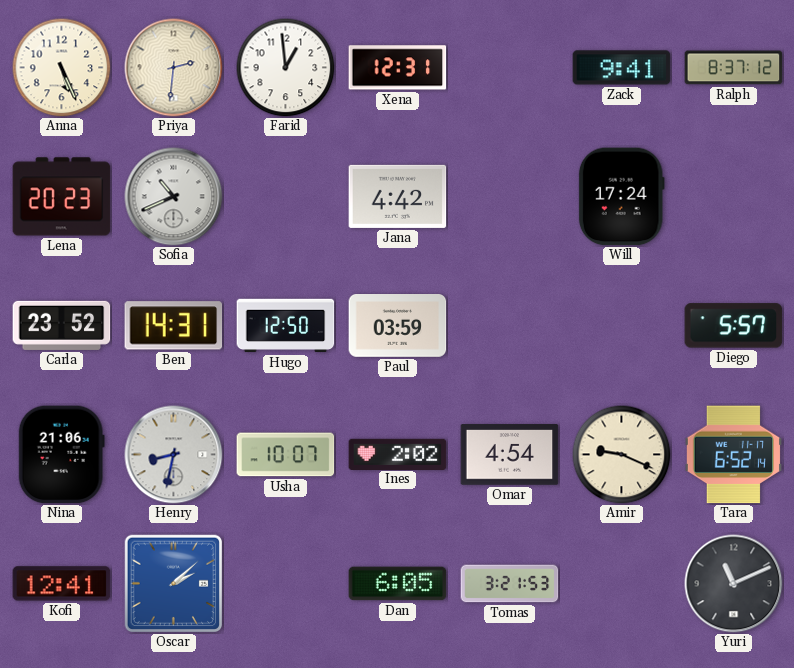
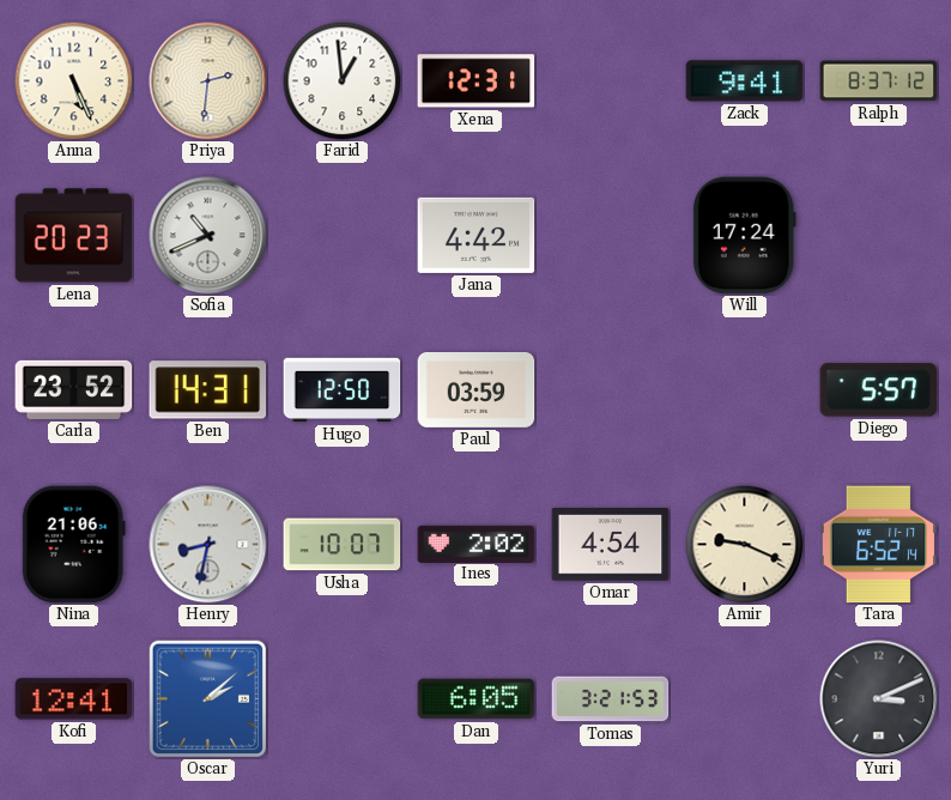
Yuri: 11:11 -> 3:11
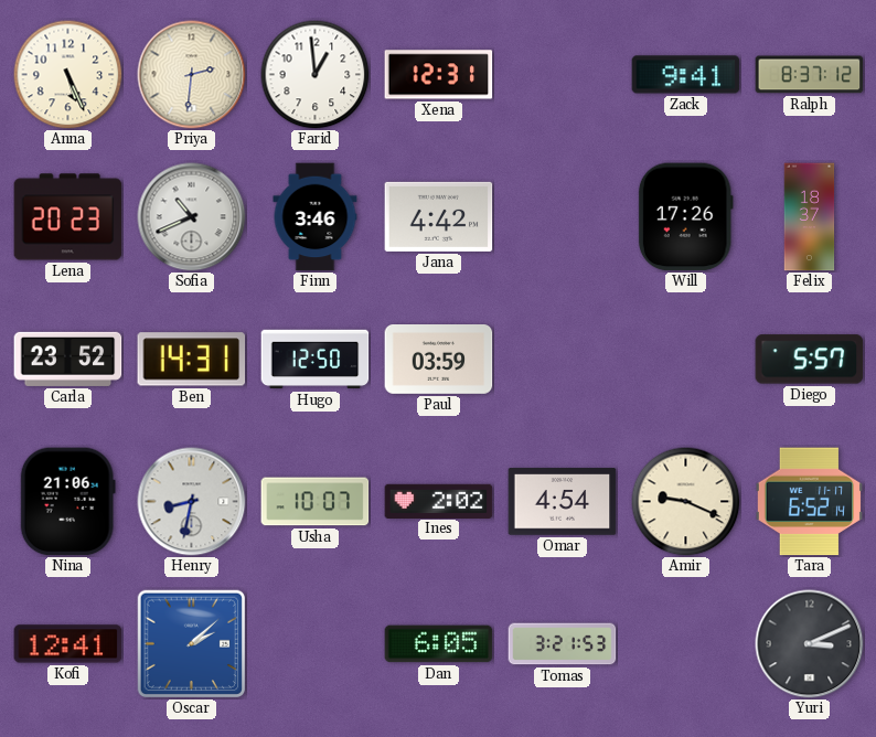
Finn: none -> 3:46
Will: 17:24 -> 17:26
Felix: none -> 18:37
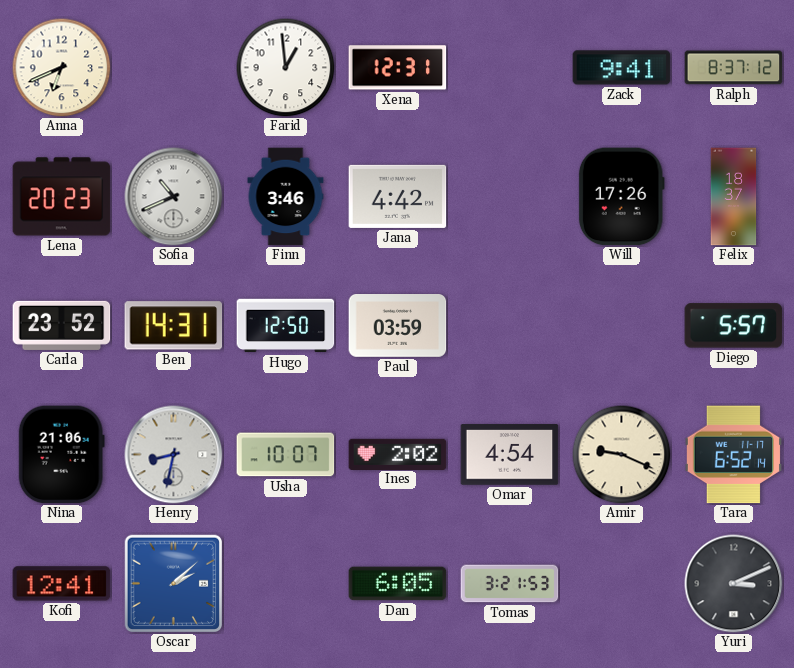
Anna: 5:26 -> 6:41
Priya: 2:31 -> none
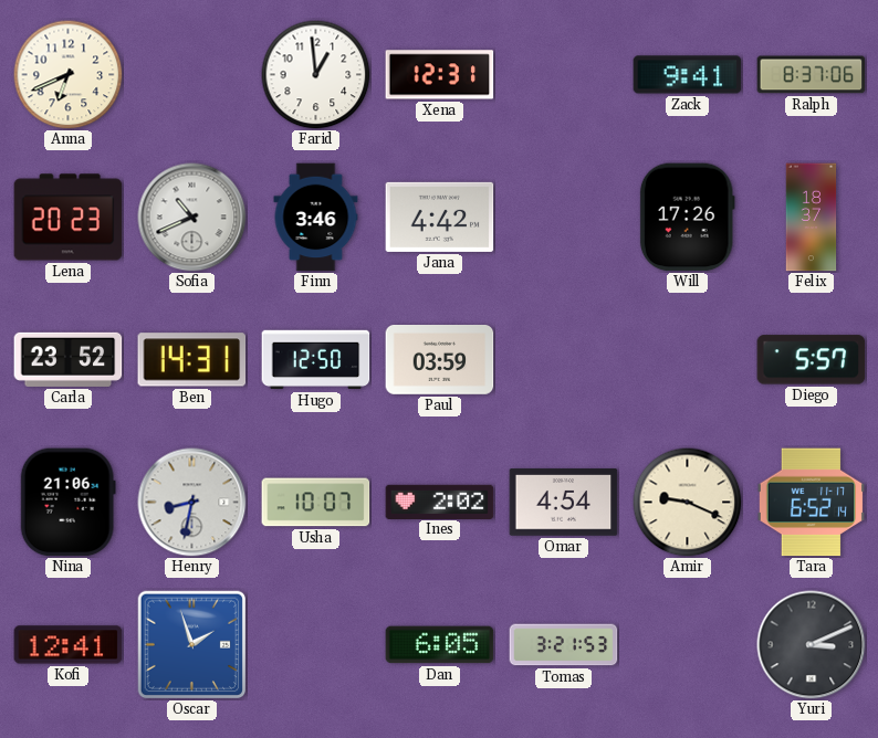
Ralph: 8:37:12 -> 8:37:06
Oscar: 2:08 -> 1:57
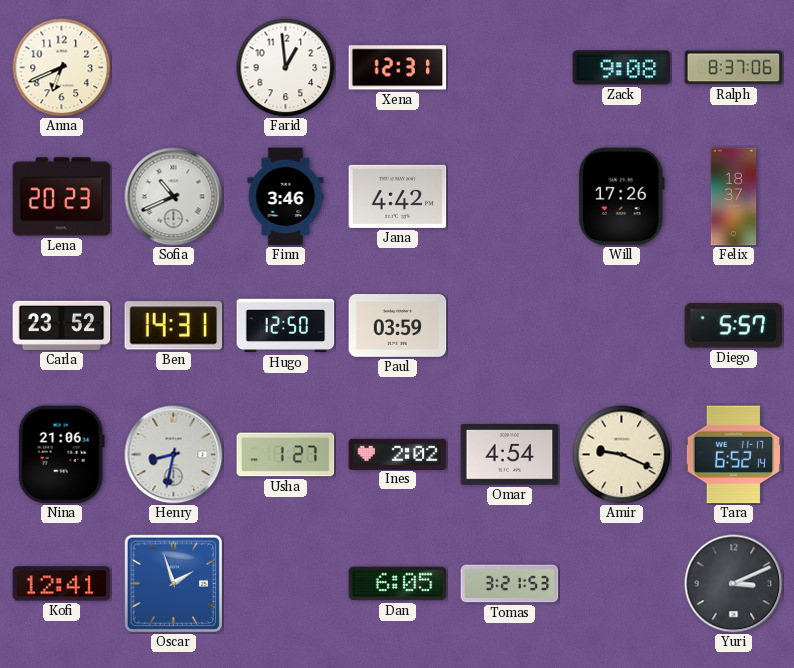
Zack: 9:41 -> 9:08
Usha: 10:07 -> 1:27
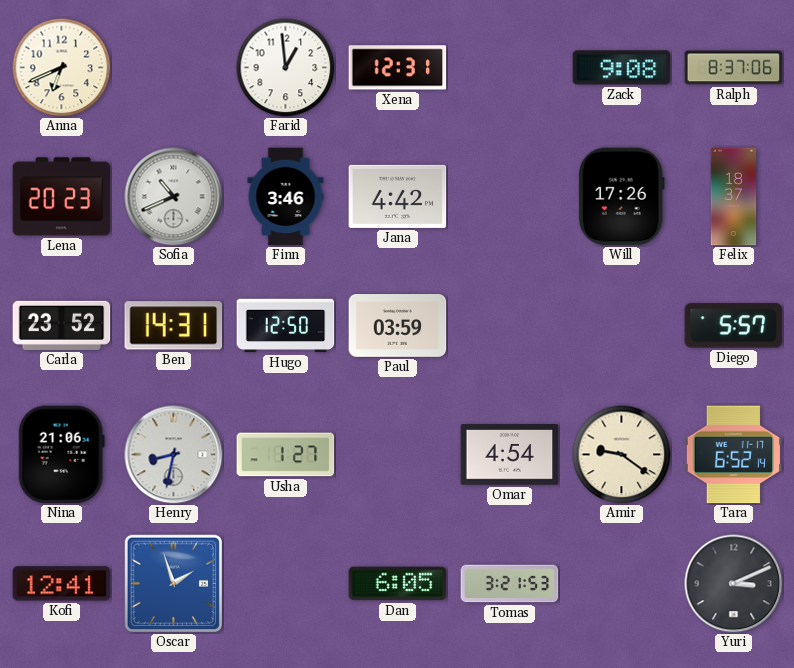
Ines: 2:02 -> none
Amir: 9:19 -> 9:21
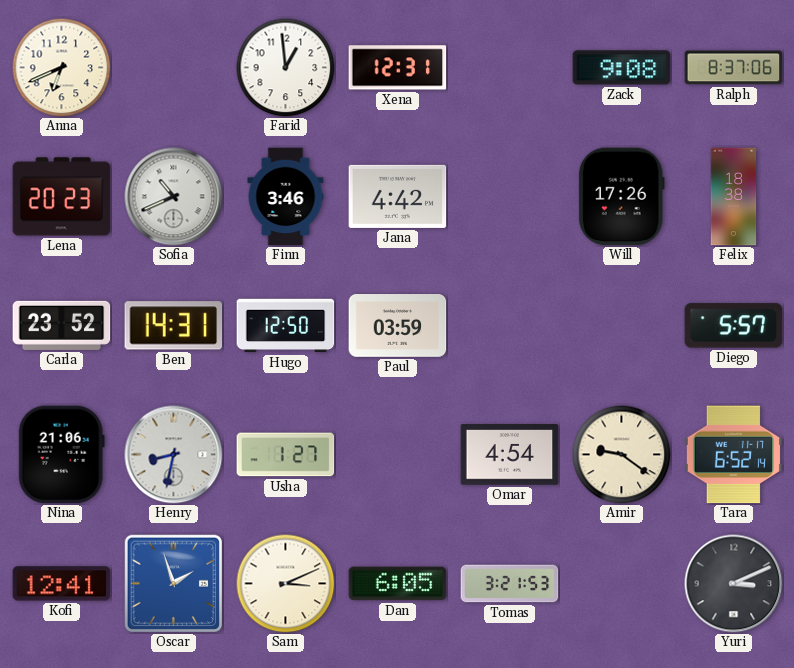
Felix: 18:37 -> 18:38
Sam: none -> 3:11
